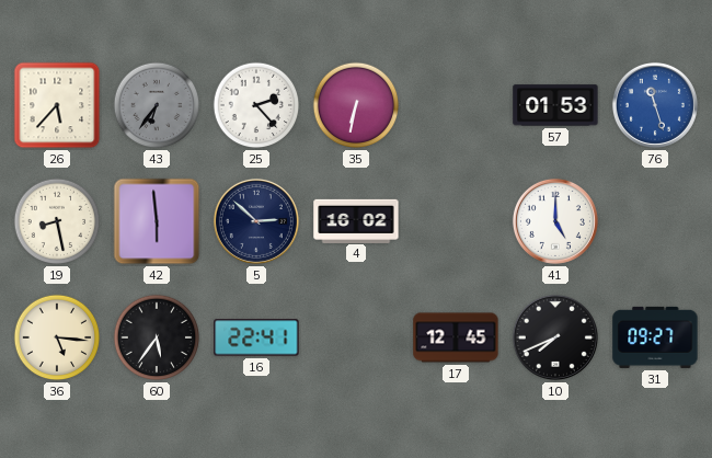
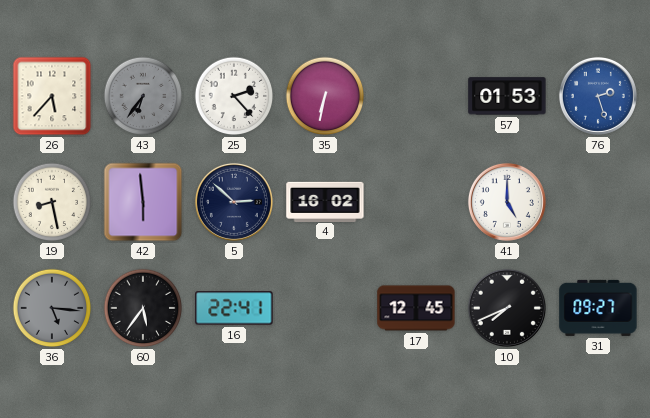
76: 11:27 -> 2:27
36 dial: cream -> grey
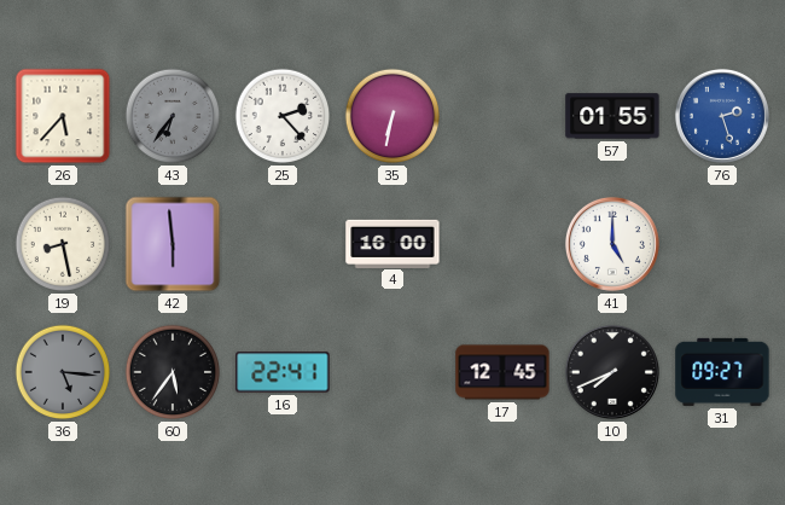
57: 01:53 -> 01:55
5: 2:52 -> none
4: 16:02 -> 16:00
